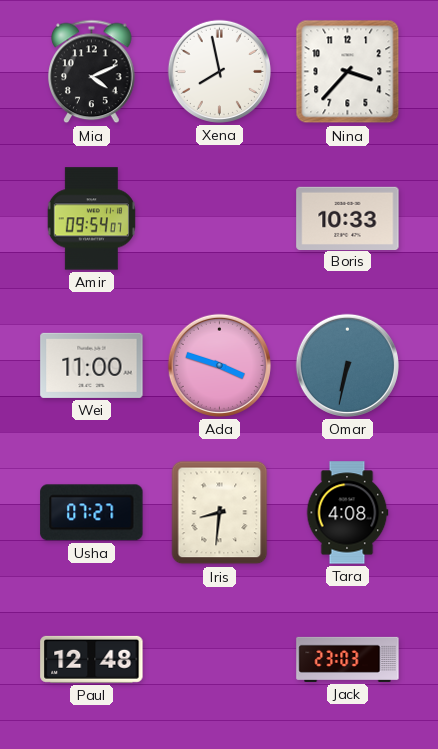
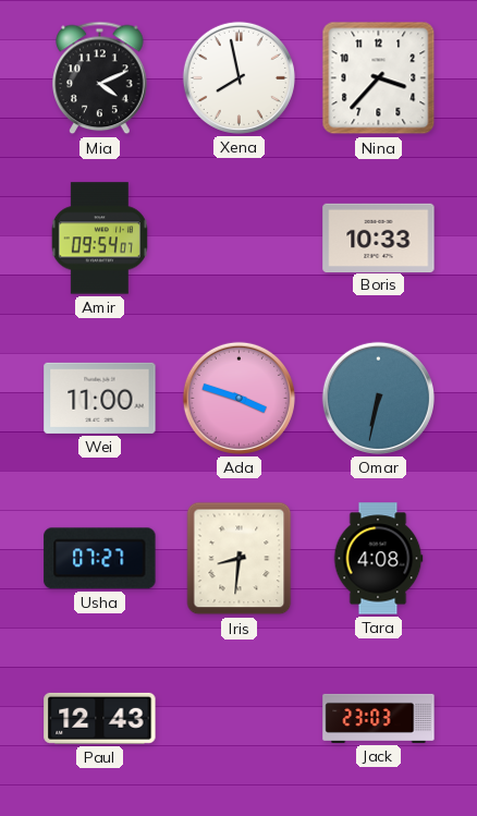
Paul: 12:48 -> 12:43
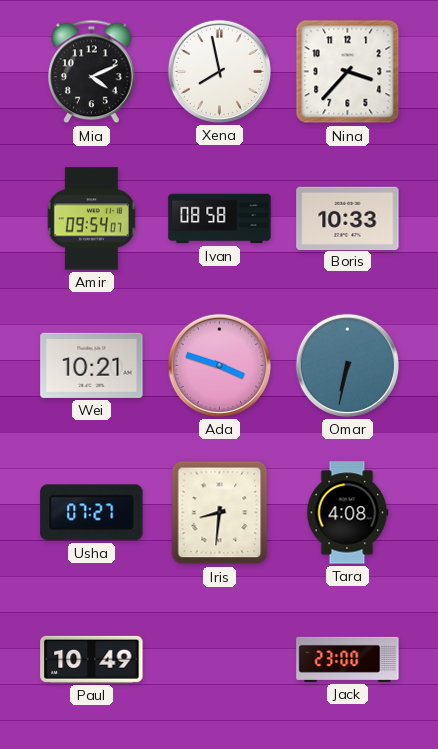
Ivan: none -> 08:58
Wei: 11:00 -> 10:21
Paul: 12:43 -> 10:49
Jack: 23:03 -> 23:00
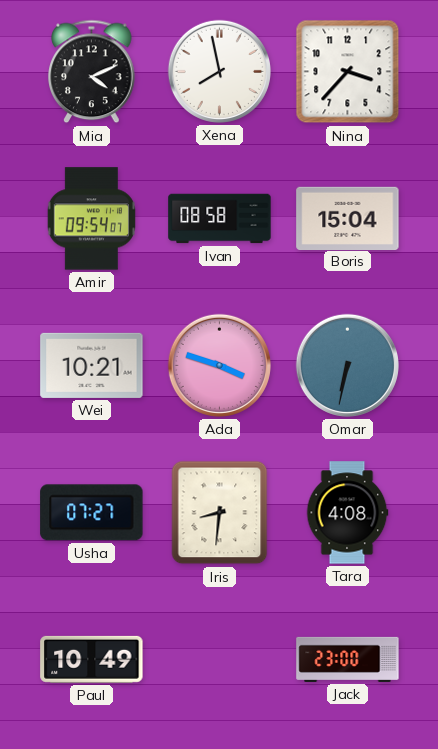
Boris: 10:33 -> 15:04
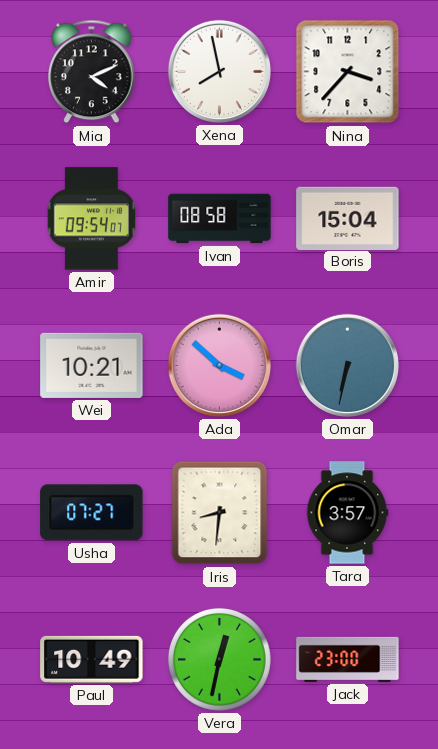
Ada: 3:48 -> 3:52
Tara: 4:08 -> 3:57
Vera: none -> 12:32
